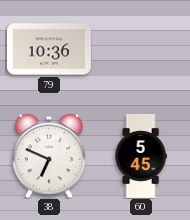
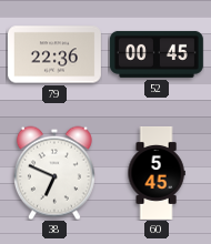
79: 10:36 -> 22:36
52: none -> 00:45
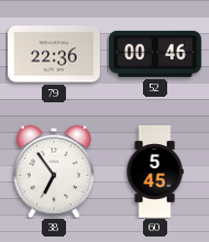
52: 00:45 -> 00:46
38: 6:49 -> 6:54
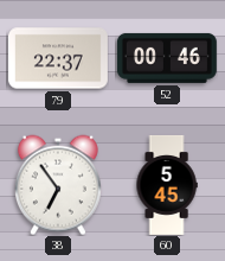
79: 22:36 -> 22:37
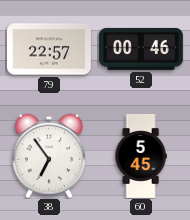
79: 22:37 -> 22:57
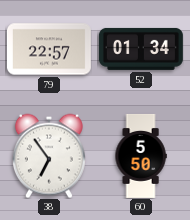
52: 00:46 -> 01:34
60: 5:45 -> 5:50
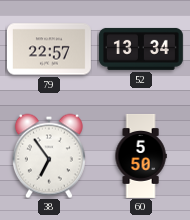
52: 01:34 -> 13:34
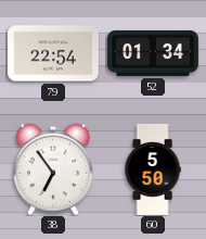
79: 22:57 -> 22:54
52: 13:34 -> 01:34
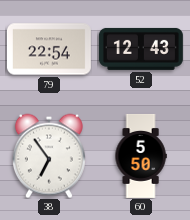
52: 01:34 -> 12:43
